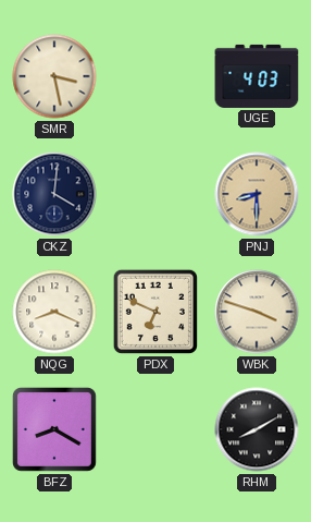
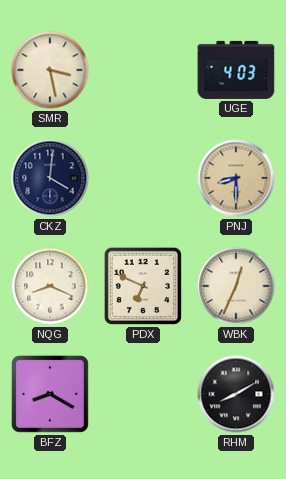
WBK: 3:48 -> 12:34
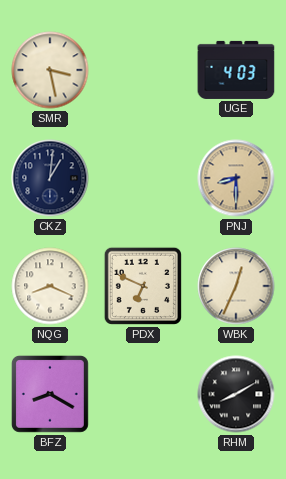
CKZ: 4:01 -> 1:01
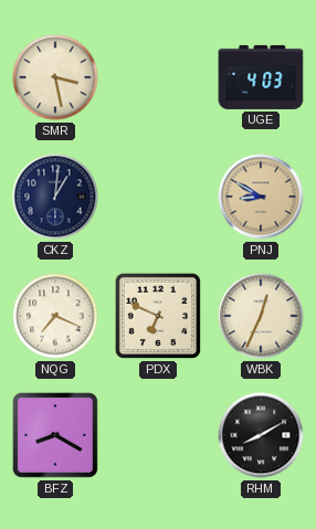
PNJ: 8:30 -> 8:50
NQG: 8:19 -> 7:19
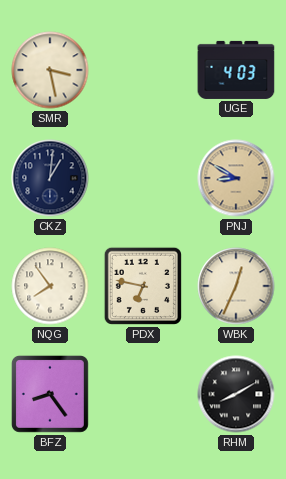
NQG: 7:19 -> 7:54
PDX: 6:49 -> 6:47
BFZ: 8:20 -> 8:24
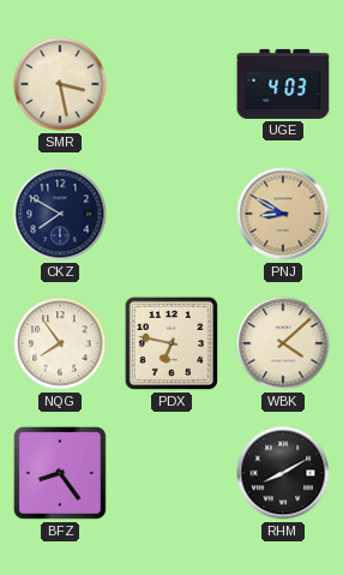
CKZ: 1:01 -> 7:50
WBK: 12:34 -> 4:08
